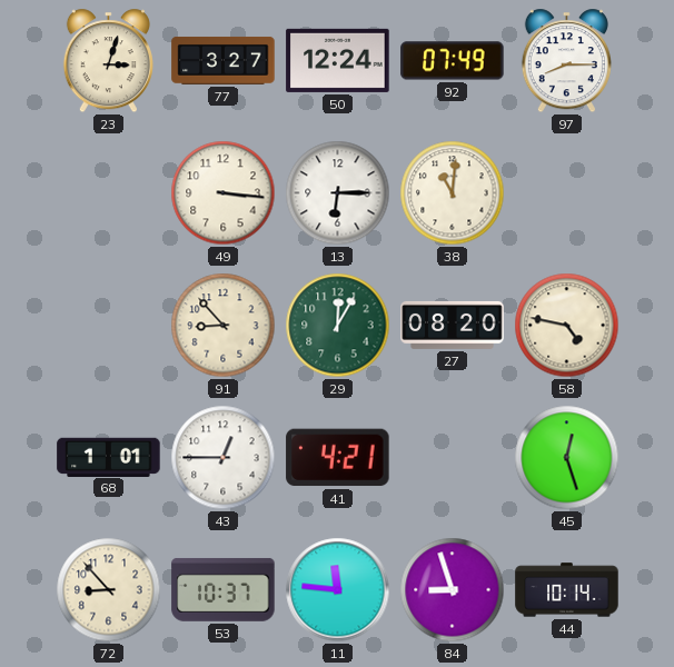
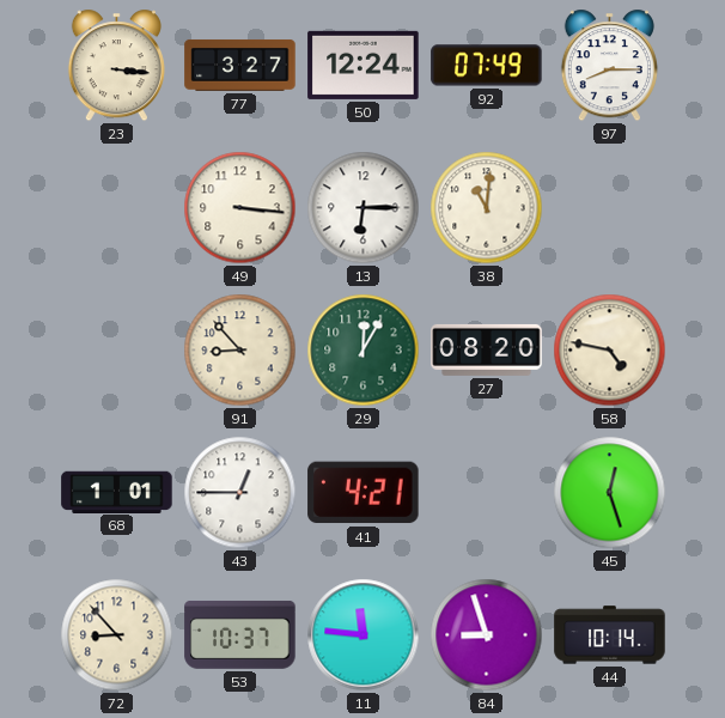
23: 3:03 -> 3:16
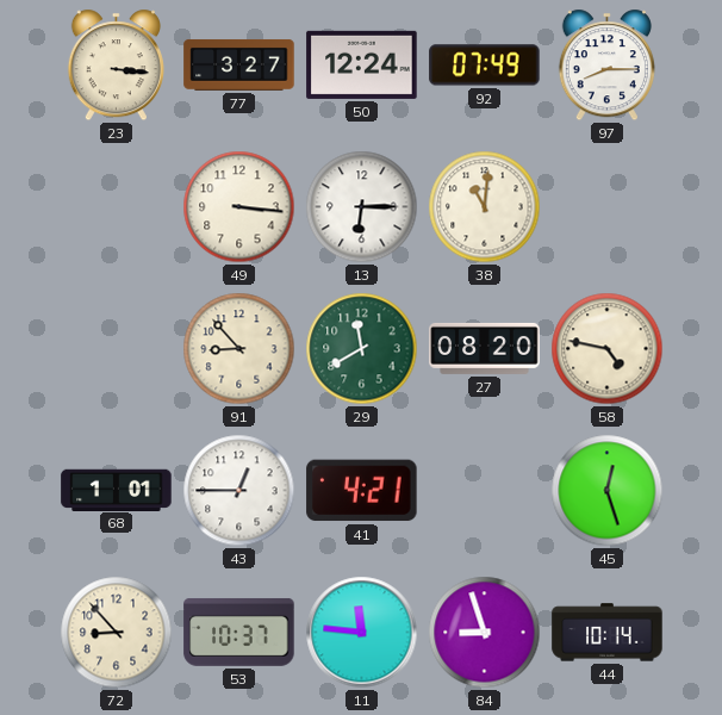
29: 12:05 -> 11:40
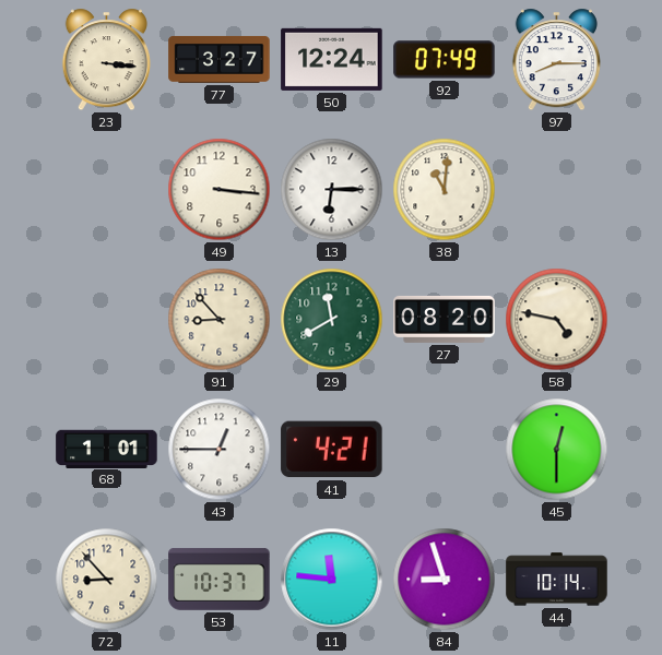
45: 12:27 -> 12:30
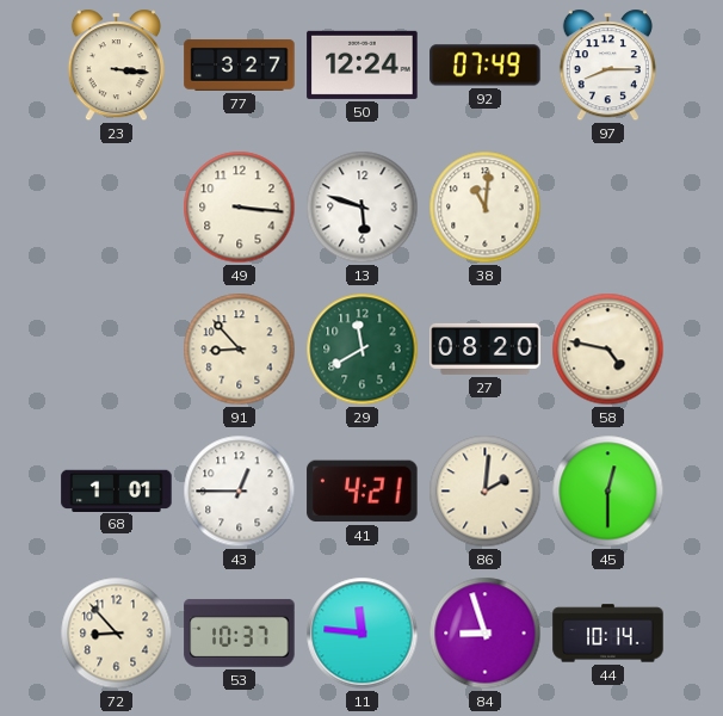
13: 6:15 -> 5:48
86: none -> 2:01
